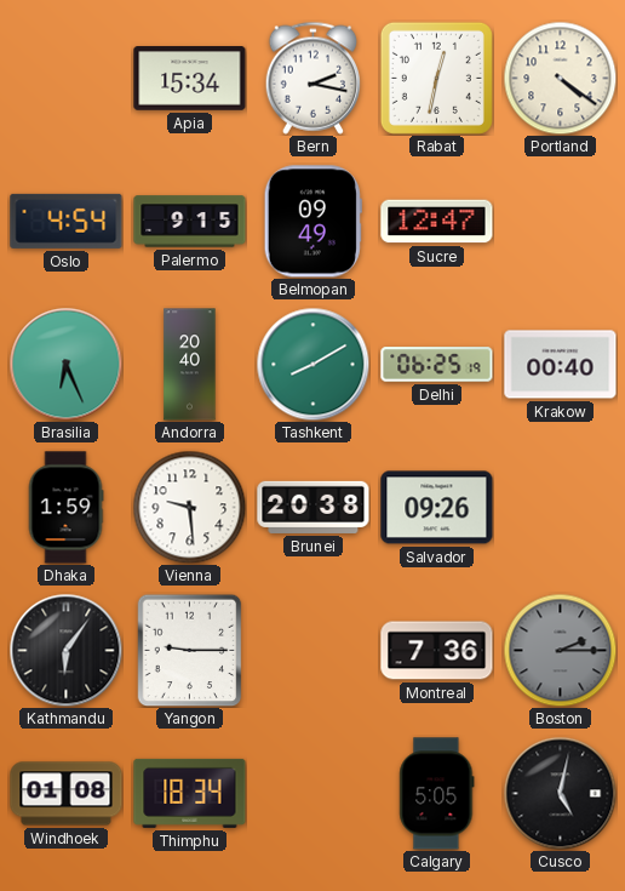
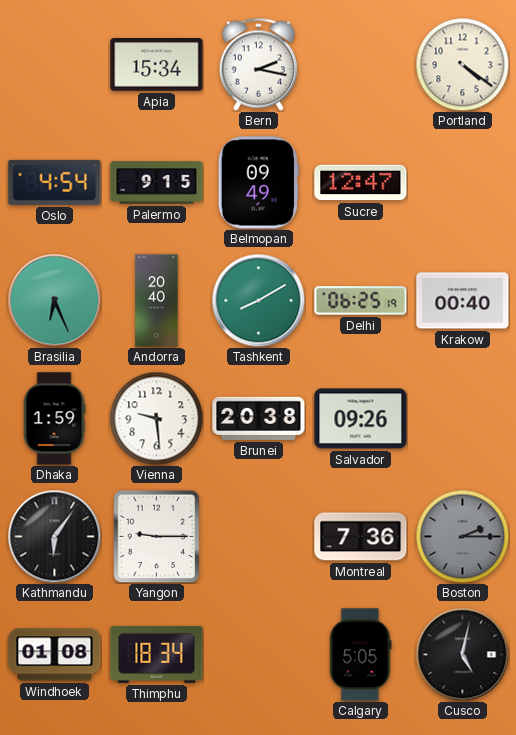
Rabat: 12:32 -> none
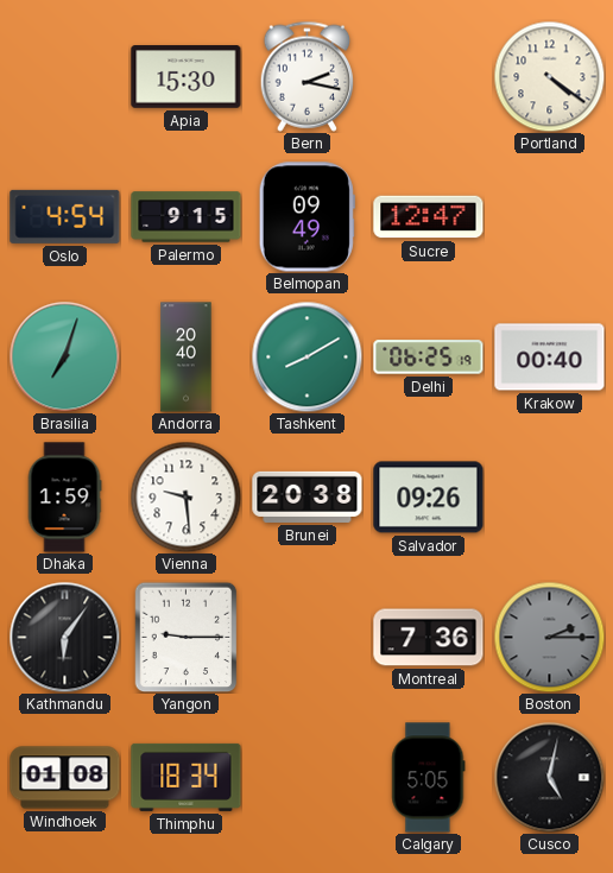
Apia: 15:34 -> 15:30
Brasilia: 6:26 -> 7:03
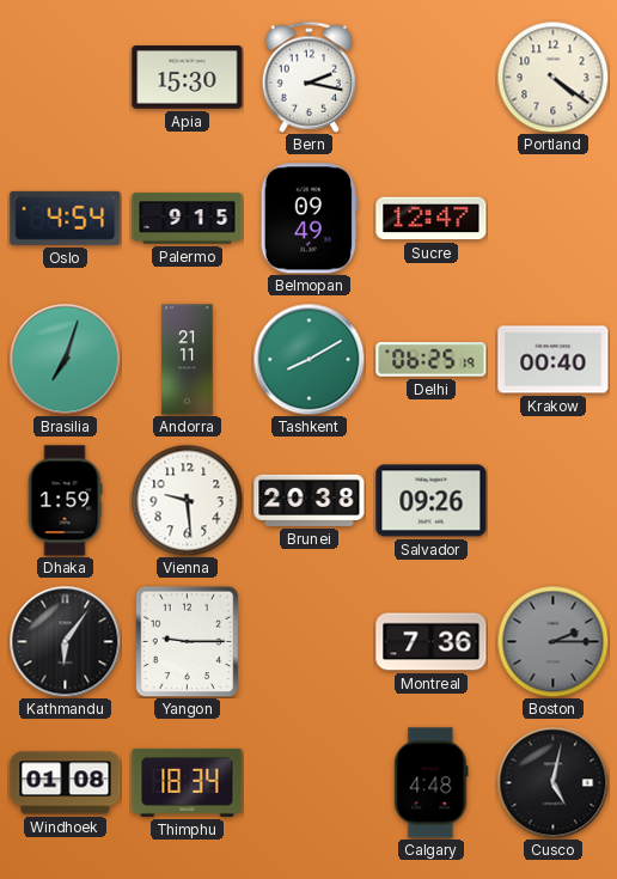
Andorra: 20:40 -> 21:11
Calgary: 5:05 -> 4:48
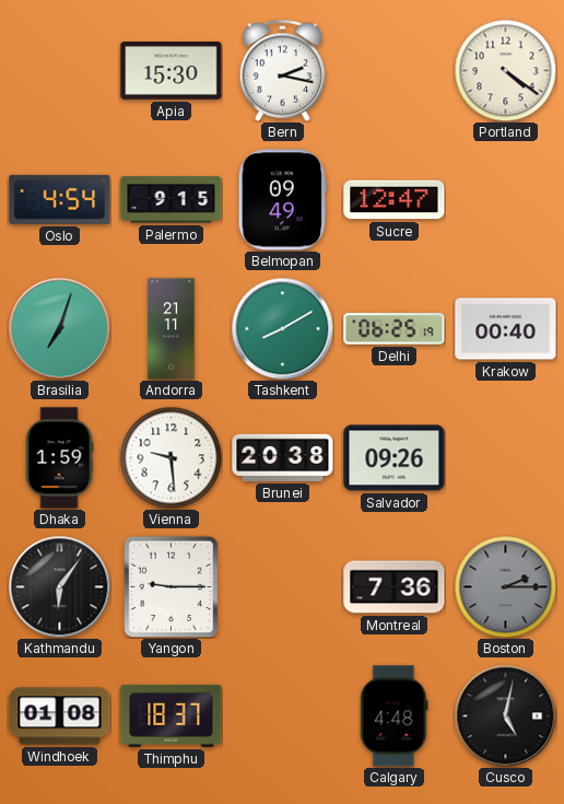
Thimphu: 18:34 -> 18:37
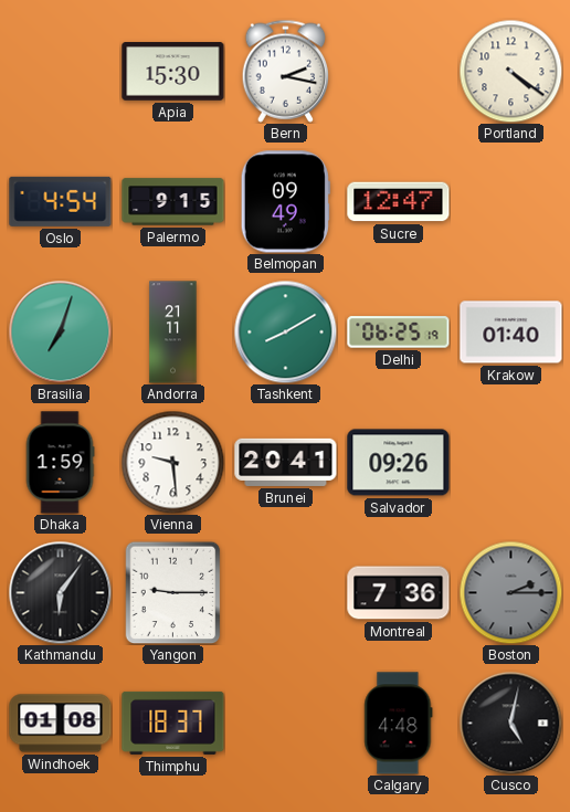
Krakow: 00:40 -> 01:40
Brunei: 20:38 -> 20:41
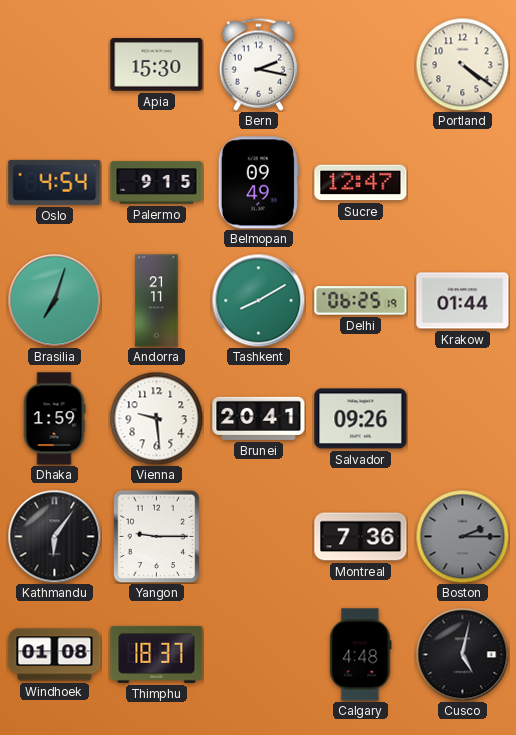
Krakow: 01:40 -> 01:44
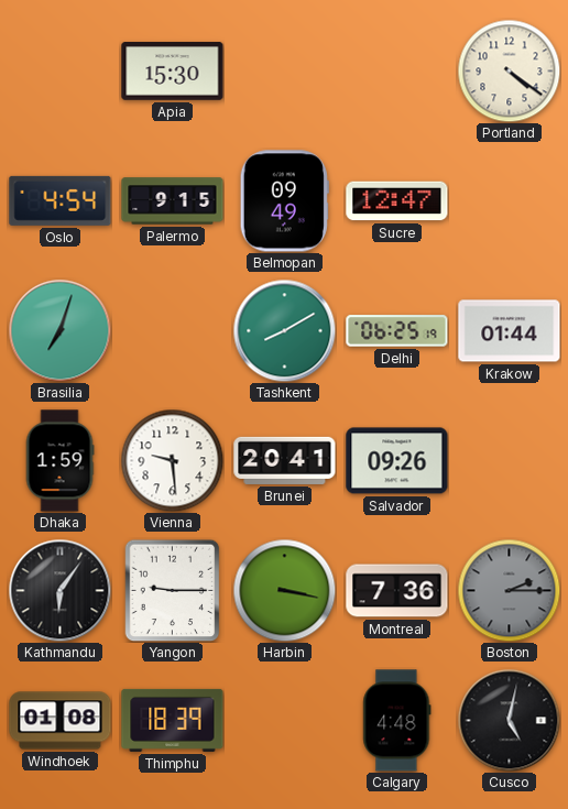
Bern: 2:17 -> none
Andorra: 21:11 -> none
Harbin: none -> 3:17
Thimphu: 18:37 -> 18:39
